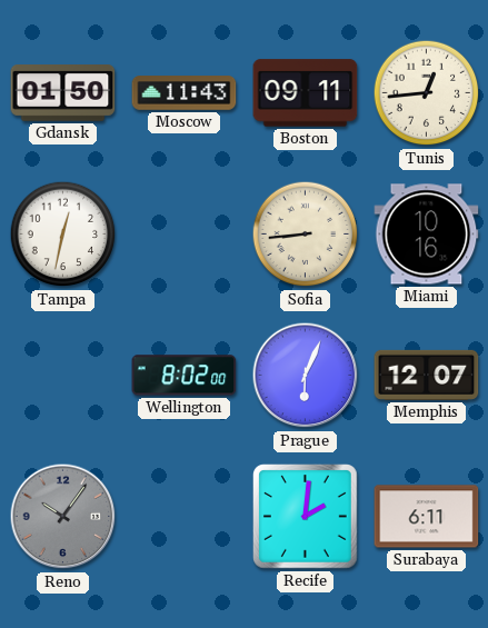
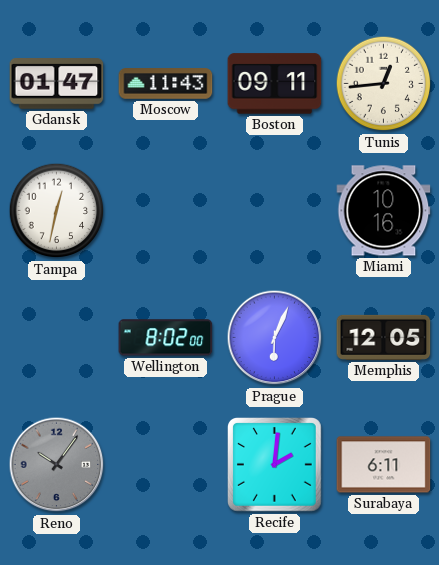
Gdansk: 01:50 -> 01:47
Sofia: 8:44 -> none
Memphis: 12:07 -> 12:05
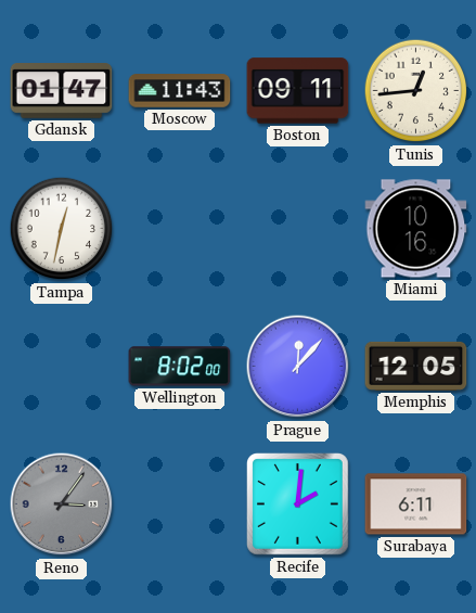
Prague: 6:04 -> 12:07
Reno: 10:06 -> 3:06
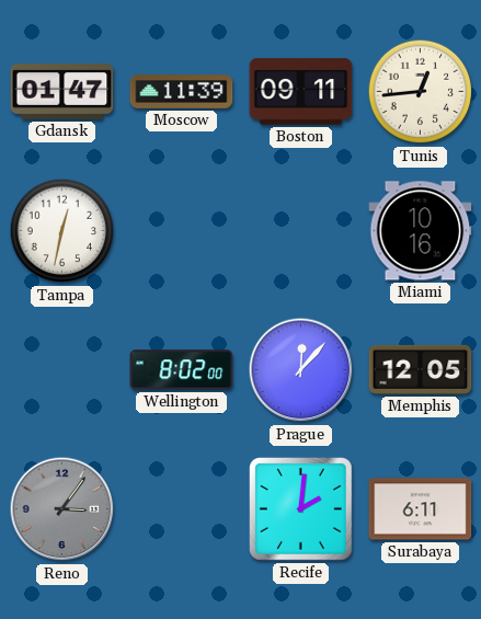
Moscow: 11:43 -> 11:39
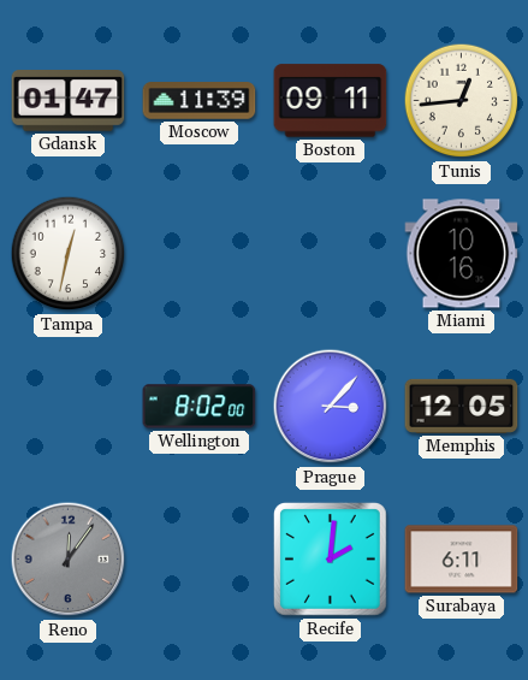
Prague: 12:07 -> 3:07
Reno: 3:06 -> 12:06
